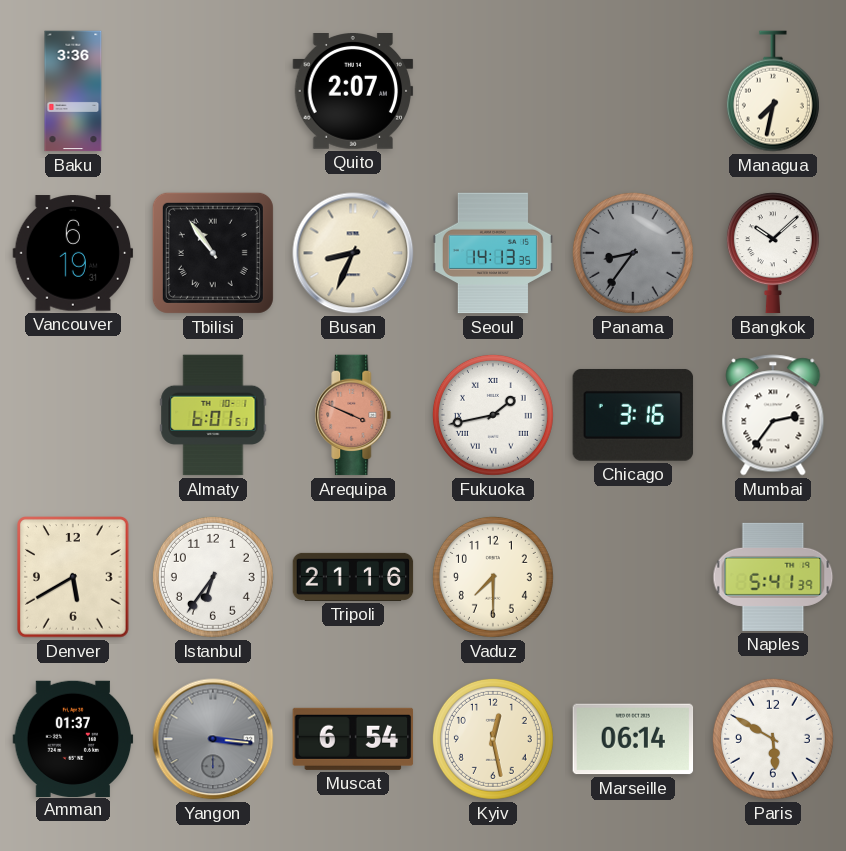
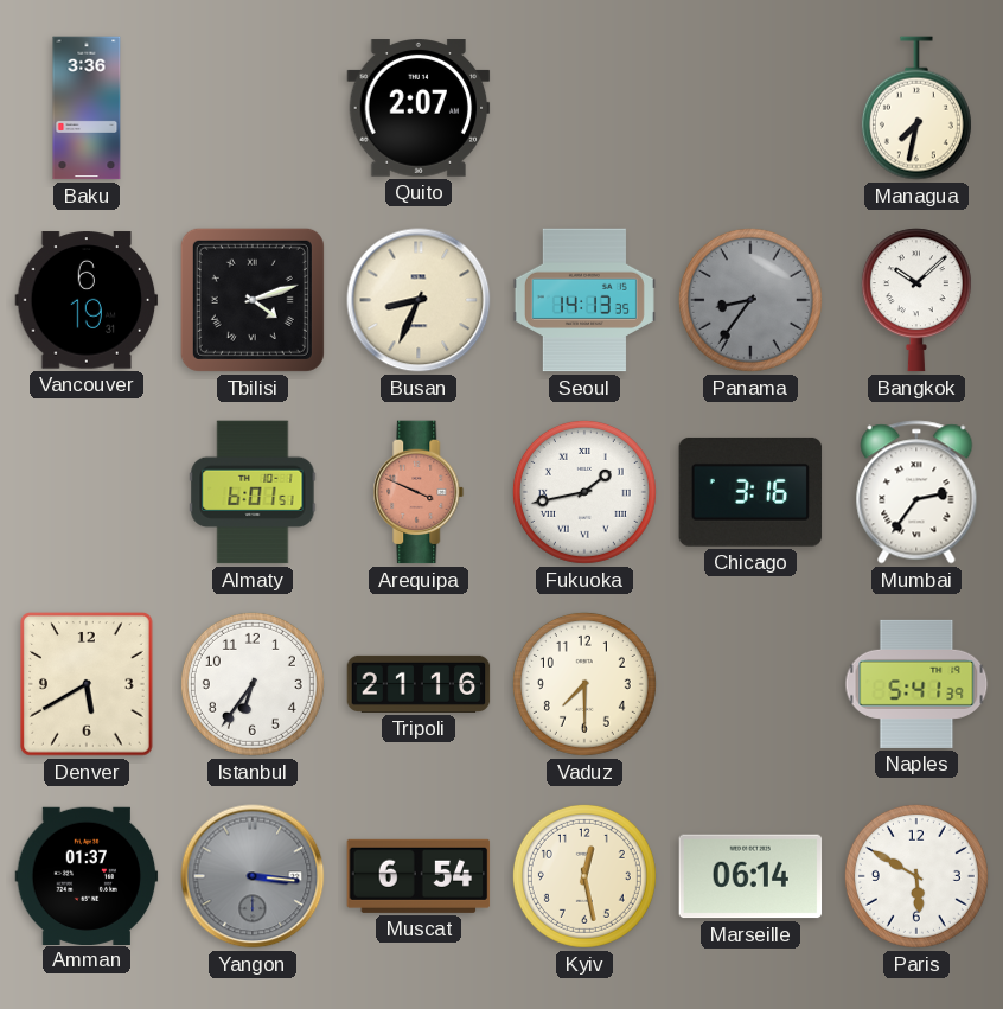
Tbilisi: 10:54 -> 4:12
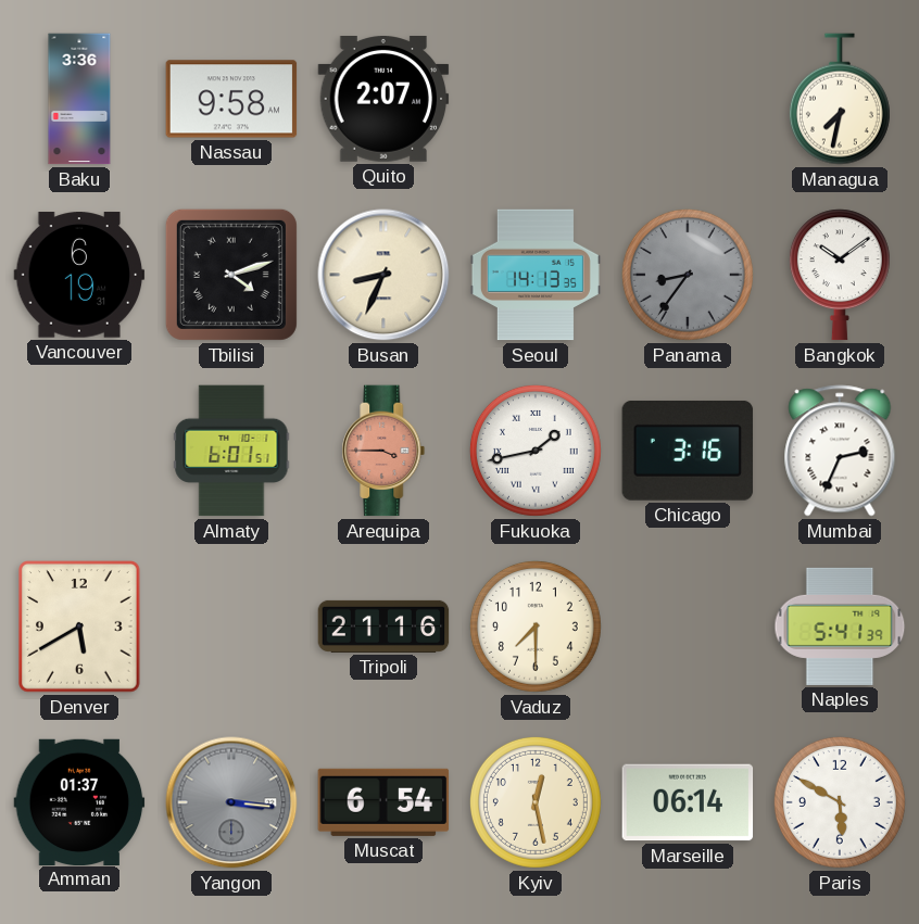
Nassau: none -> 9:58
Bangkok: 10:08 -> 10:09
Arequipa: 3:49 -> 3:45
Mumbai: 2:36 -> 2:34
Istanbul: 6:36 -> none
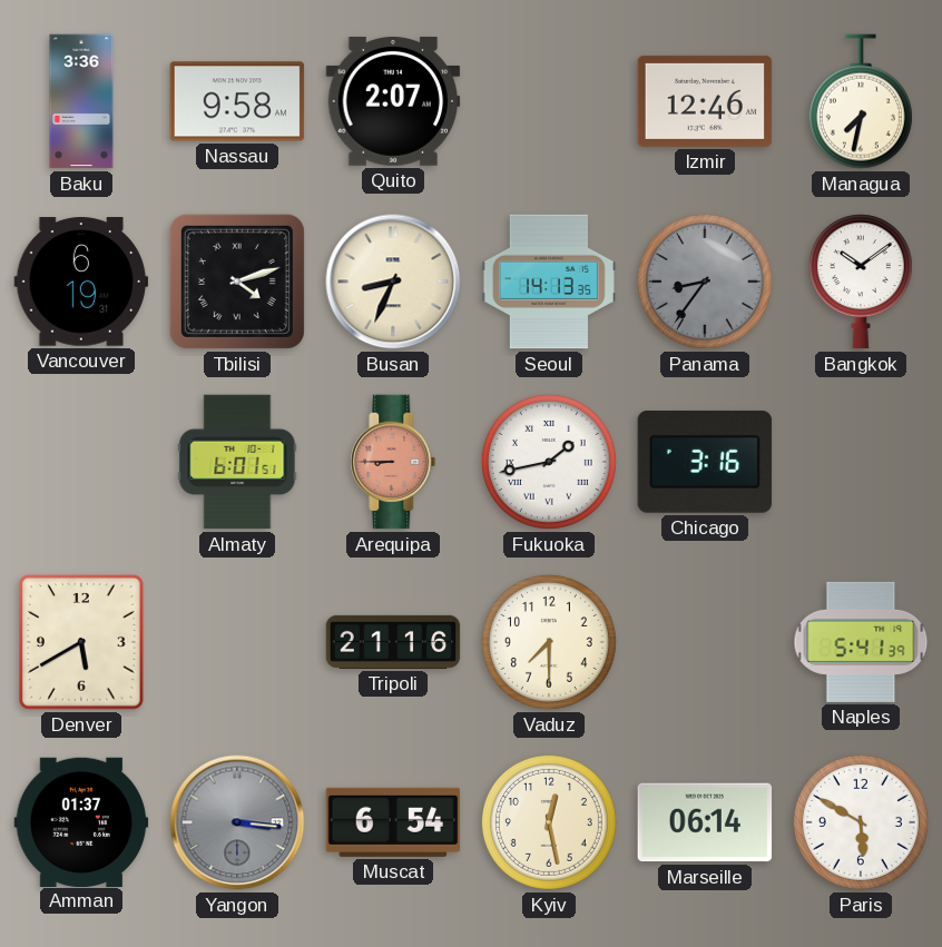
Izmir: none -> 12:46
Arequipa: 3:45 -> 8:45
Mumbai: 2:34 -> none
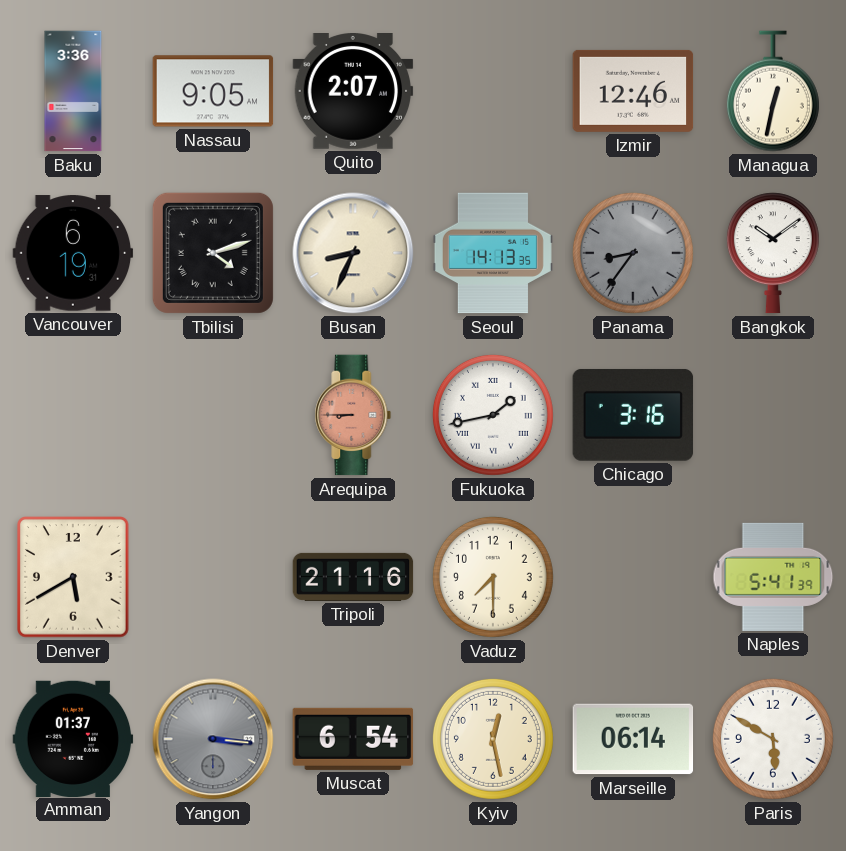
Nassau: 9:58 -> 9:05
Managua: 7:32 -> 12:32
Almaty: 6:01 -> none
